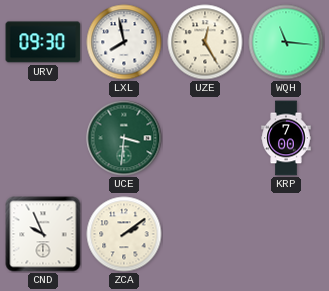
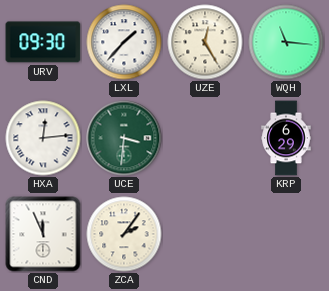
LXL: 7:58 -> 1:37
HXA: none -> 12:14
KRP: 7:00 -> 6:29
CND: 9:56 -> 11:56
ZCA: 2:09 -> 2:06
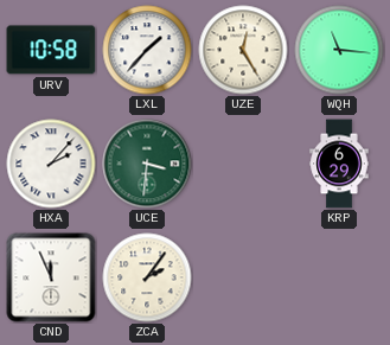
URV: 09:30 -> 10:58
HXA: 12:14 -> 2:07
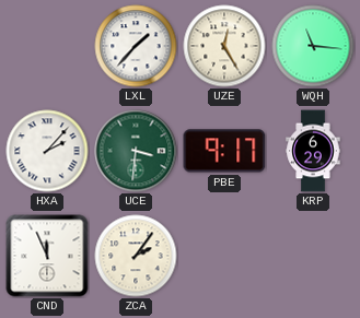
URV: 10:58 -> none
PBE: none -> 9:17
